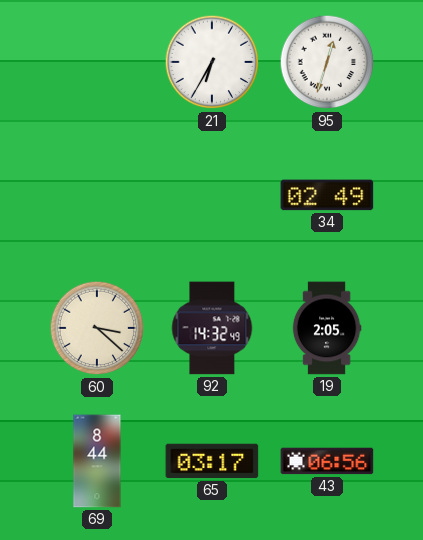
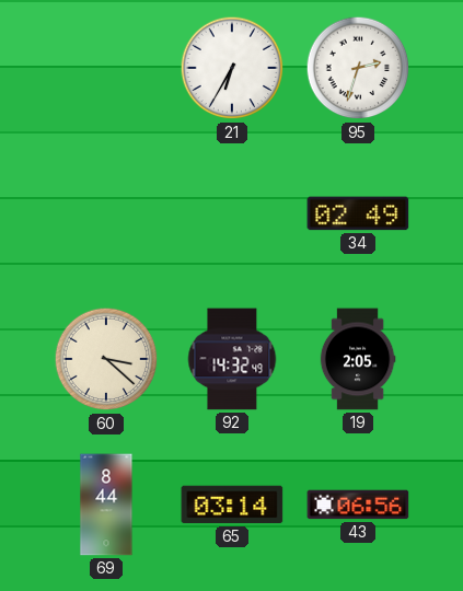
95: 12:33 -> 2:33
65: 03:17 -> 03:14
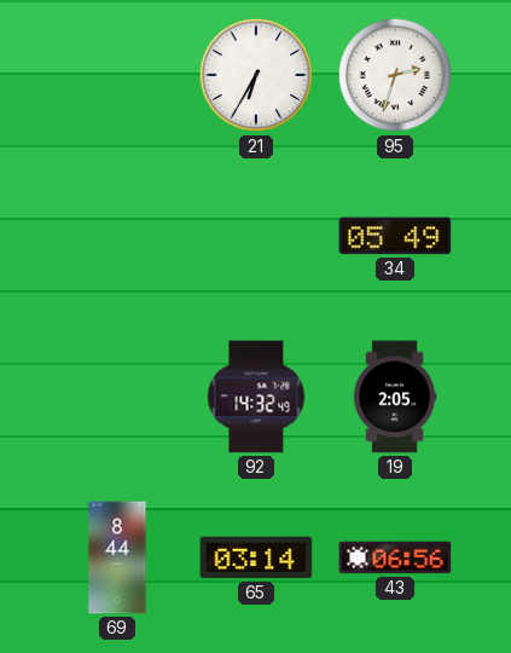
34: 02:49 -> 05:49
60: 3:22 -> none
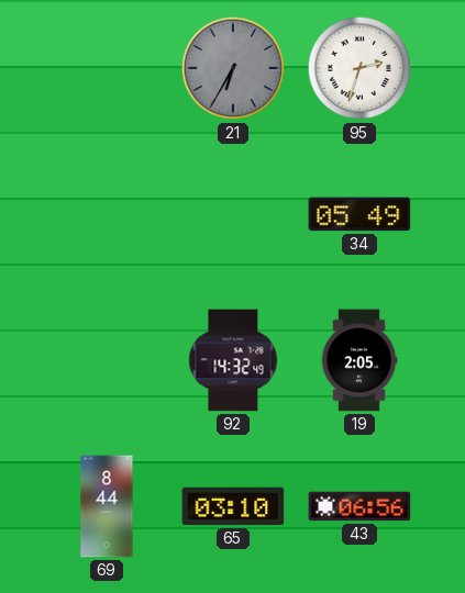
21 dial: white -> grey
65: 03:14 -> 03:10
